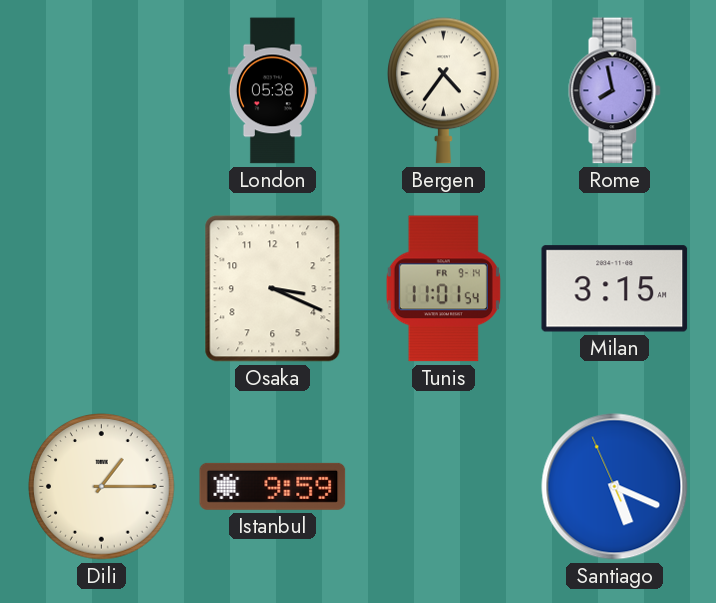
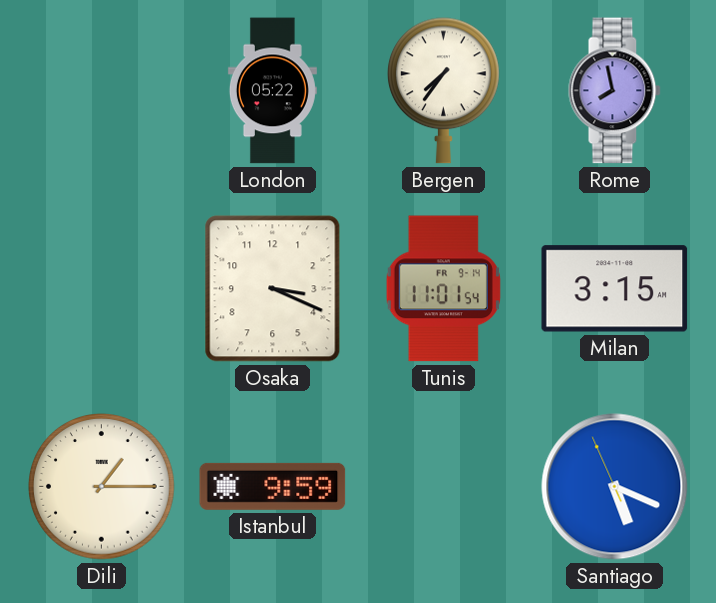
London: 05:38 -> 05:22
Bergen: 4:36 -> 7:36
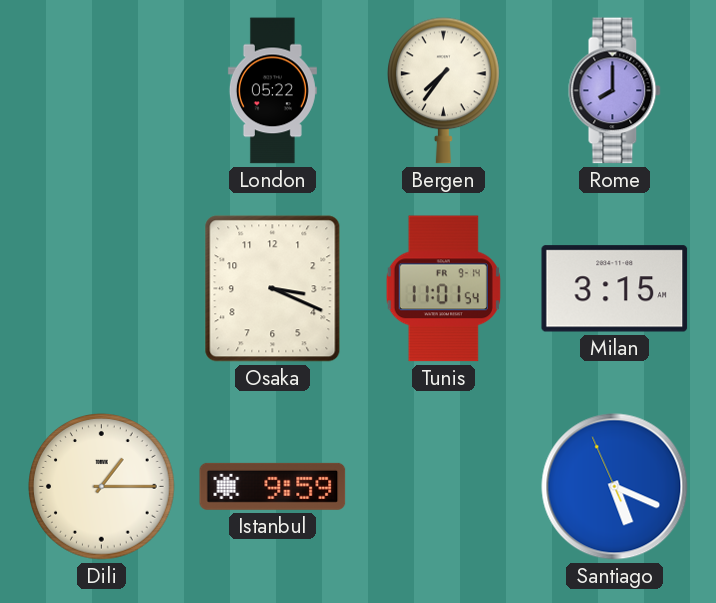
Rome: 7:58 -> 8:00
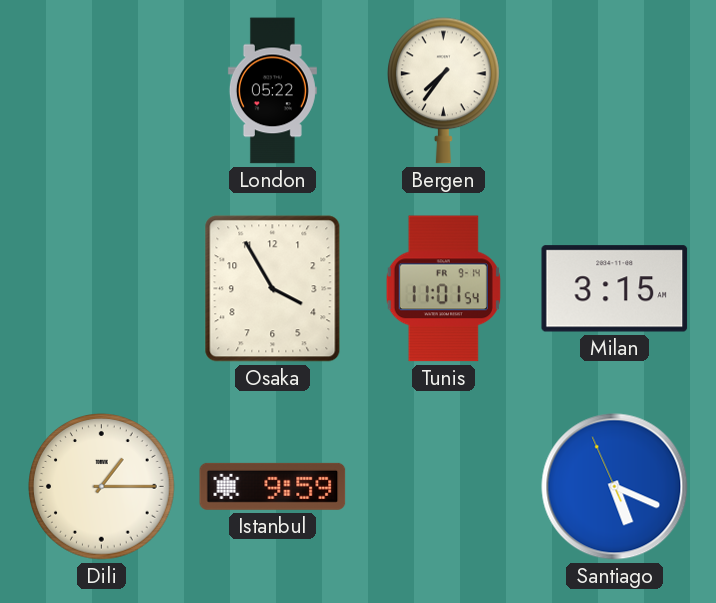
Rome: 8:00 -> none
Osaka: 3:19 -> 3:55
